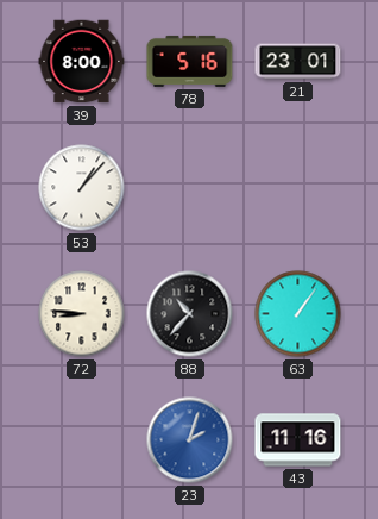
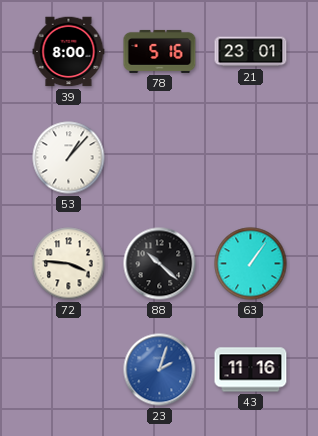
72: 8:46 -> 3:46
88: 10:37 -> 10:22
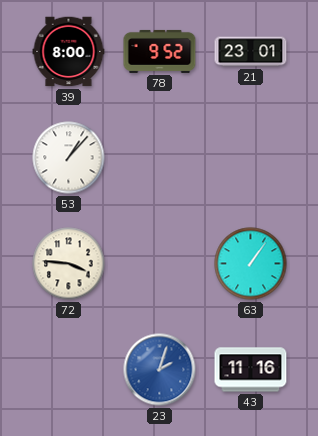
78: 5:16 -> 9:52
88: 10:22 -> none
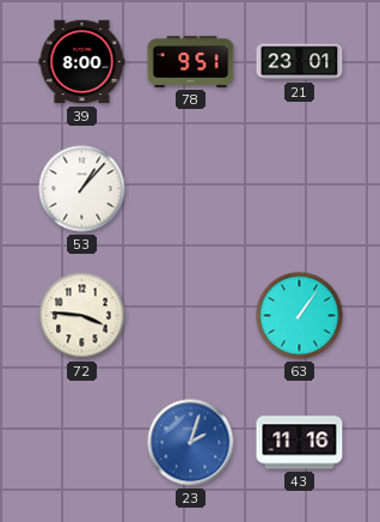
78: 9:52 -> 9:51
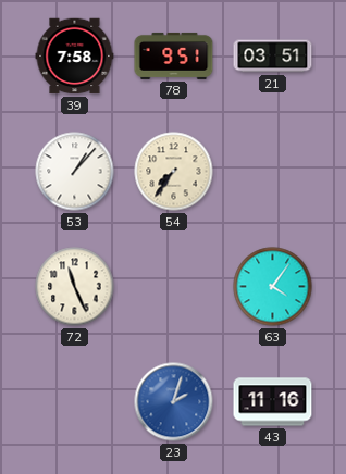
39: 8:00 -> 7:58
21: 23:01 -> 03:51
54: none -> 7:36
72: 3:46 -> 11:26
63: 1:06 -> 4:06
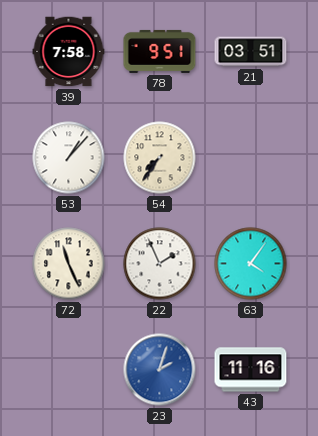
22: none -> 1:56
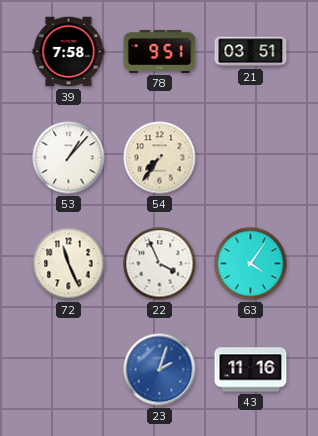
22: 1:56 -> 3:56
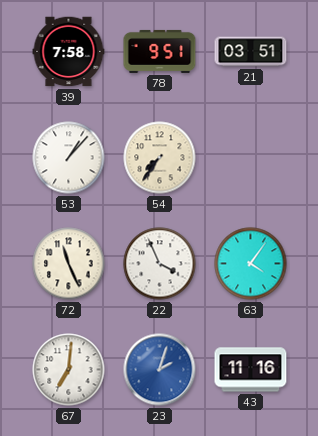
67: none -> 7:01
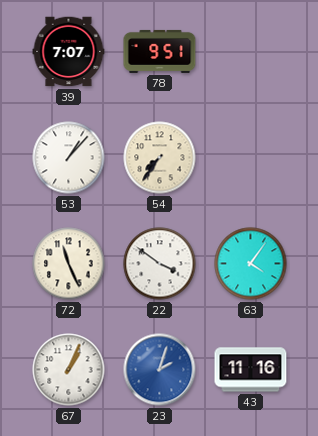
39: 7:58 -> 7:07
21: 03:51 -> none
22: 3:56 -> 3:51
67: 7:01 -> 1:04
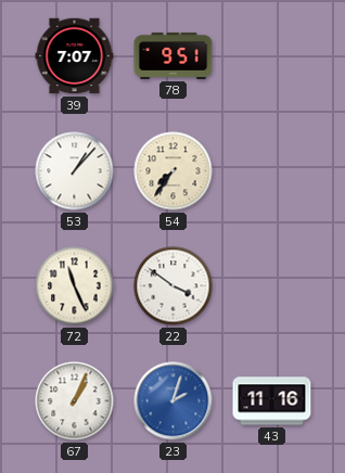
63: 4:06 -> none
